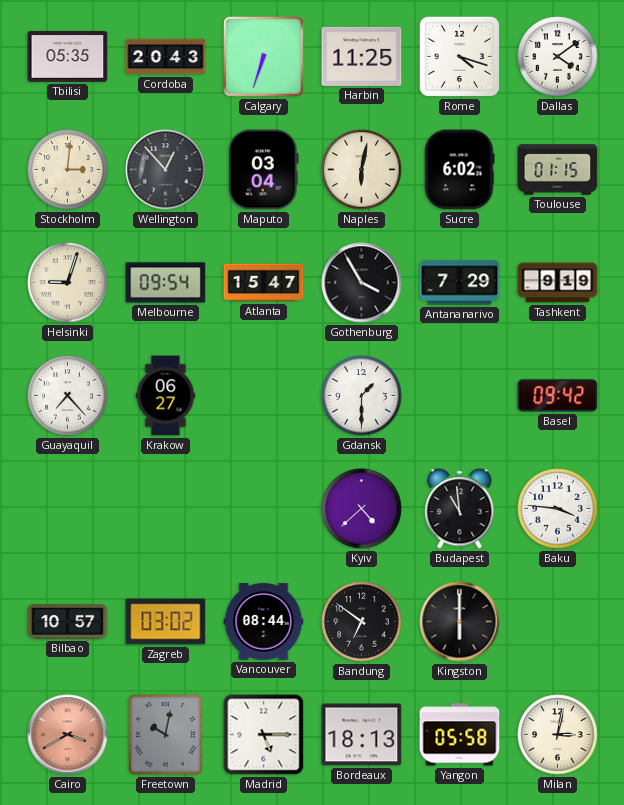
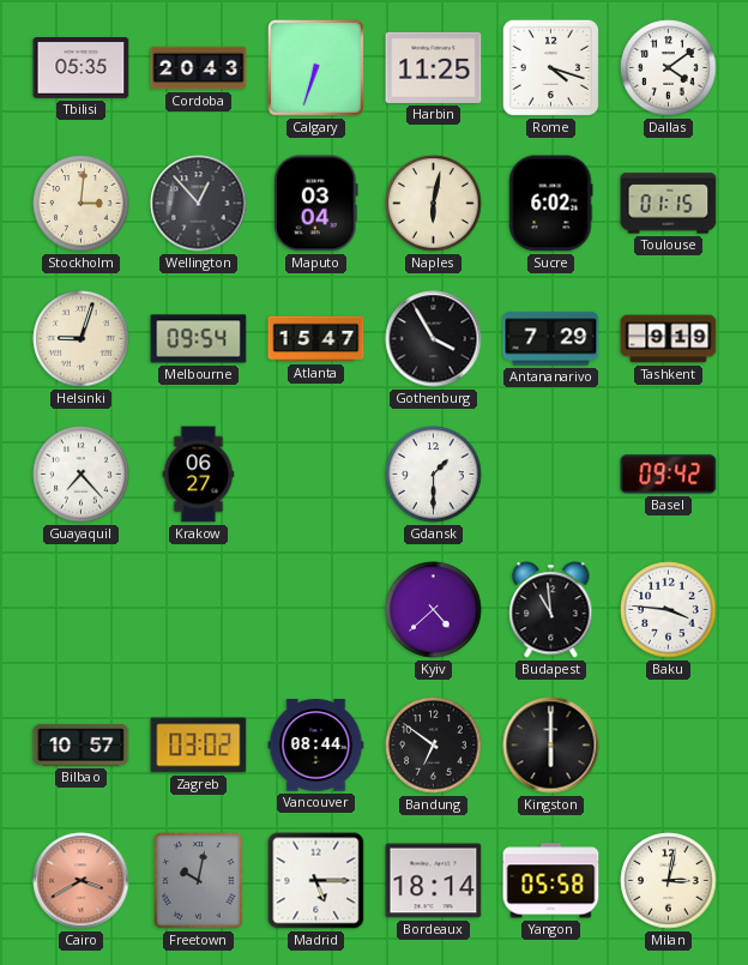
Bordeaux: 18:13 -> 18:14
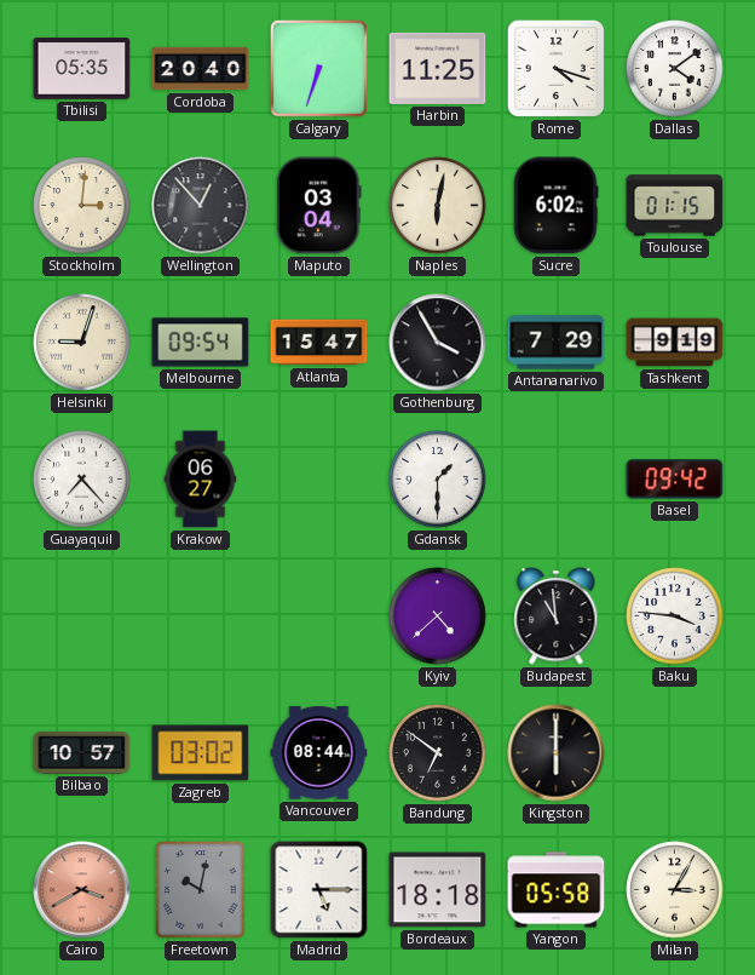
Cordoba: 20:43 -> 20:40
Bordeaux: 18:14 -> 18:18
Milan: 3:02 -> 3:05
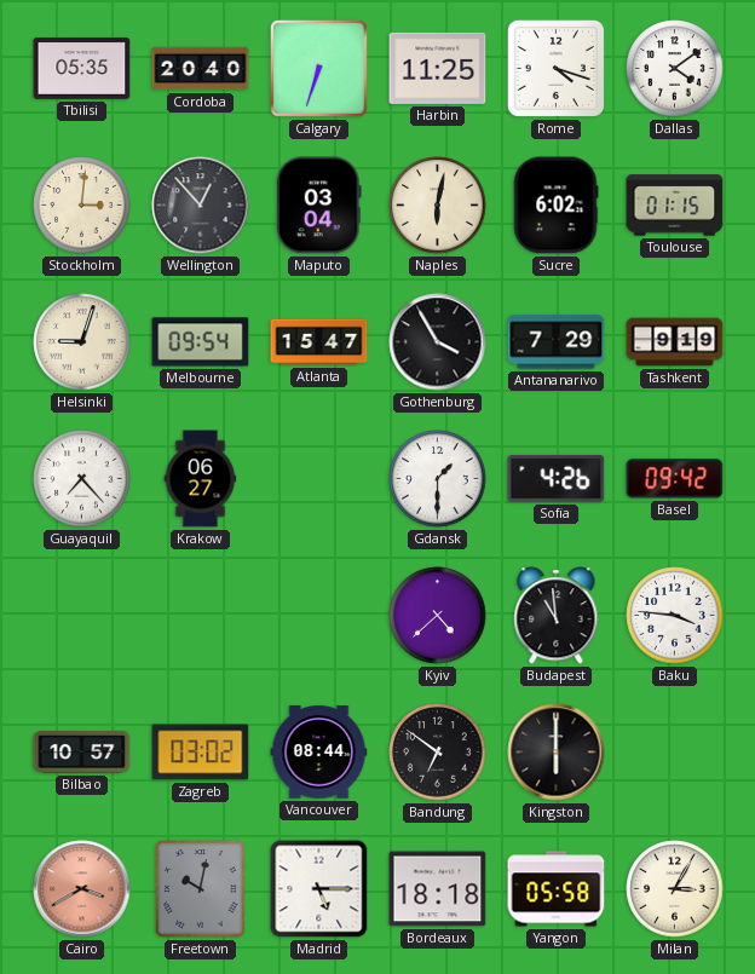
Sofia: none -> 4:26
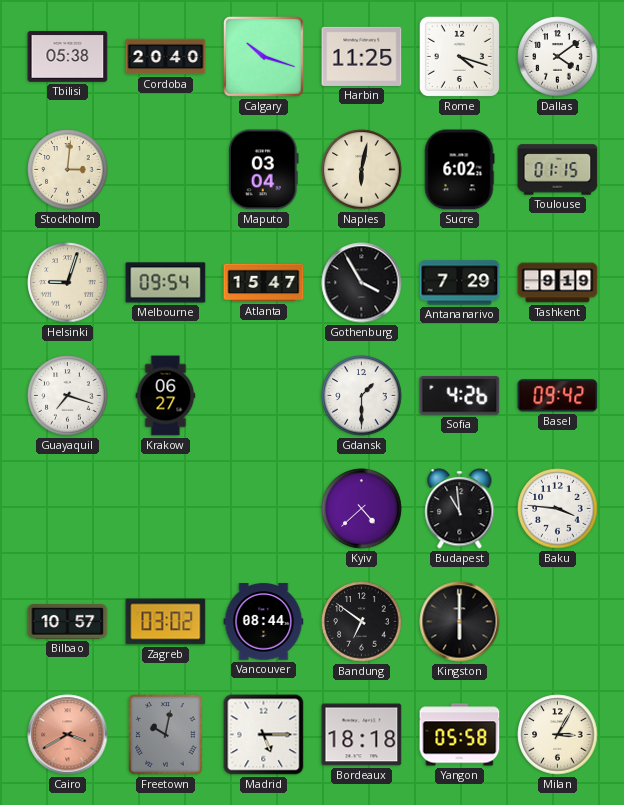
Tbilisi: 05:35 -> 05:38
Calgary: 6:33 -> 10:18
Wellington: 12:53 -> none
Guayaquil: 7:23 -> 7:18
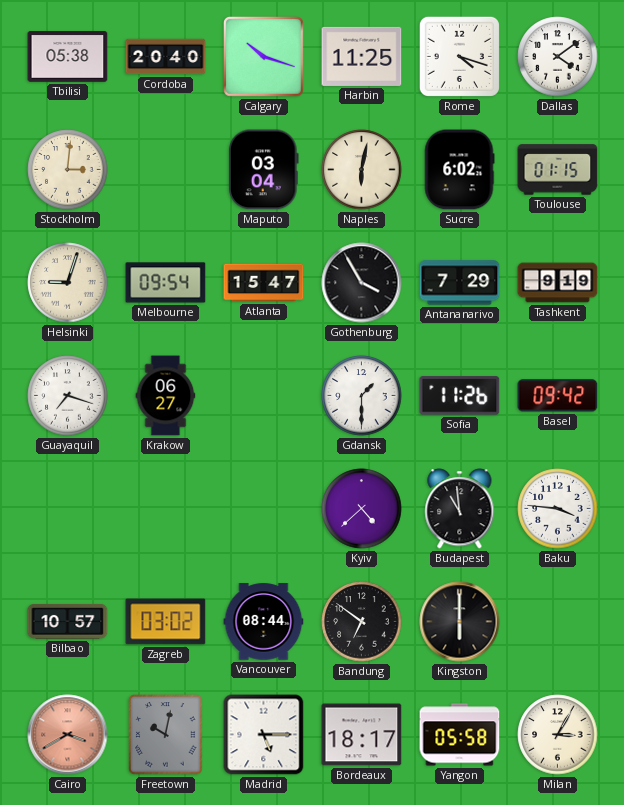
Sofia: 4:26 -> 11:26
Bordeaux: 18:18 -> 18:17
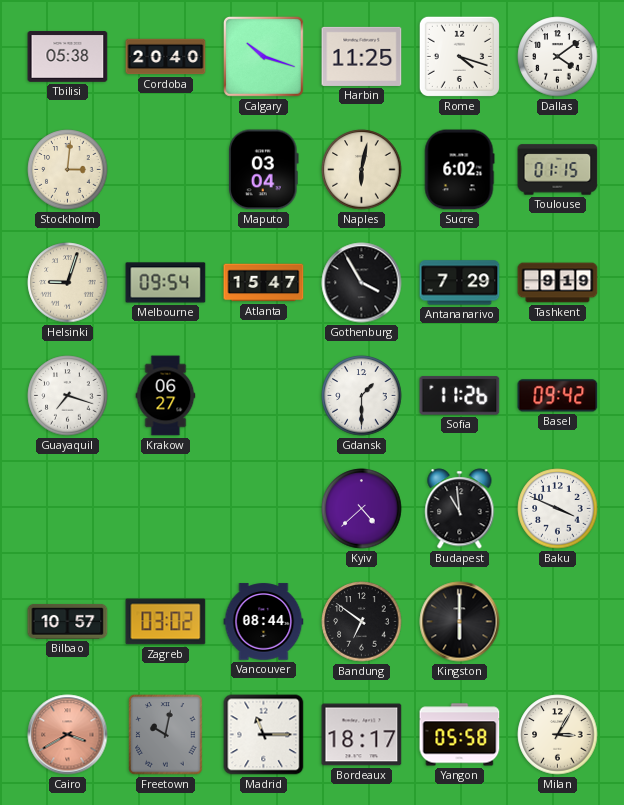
Baku: 3:46 -> 3:49
Madrid: 5:15 -> 11:15
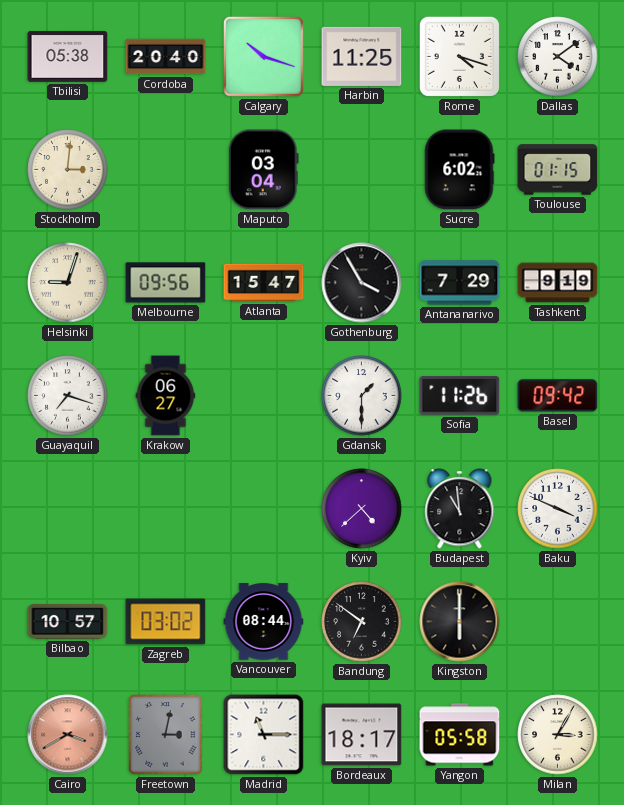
Naples: 6:02 -> none
Melbourne: 09:54 -> 09:56
Freetown: 10:02 -> 3:02
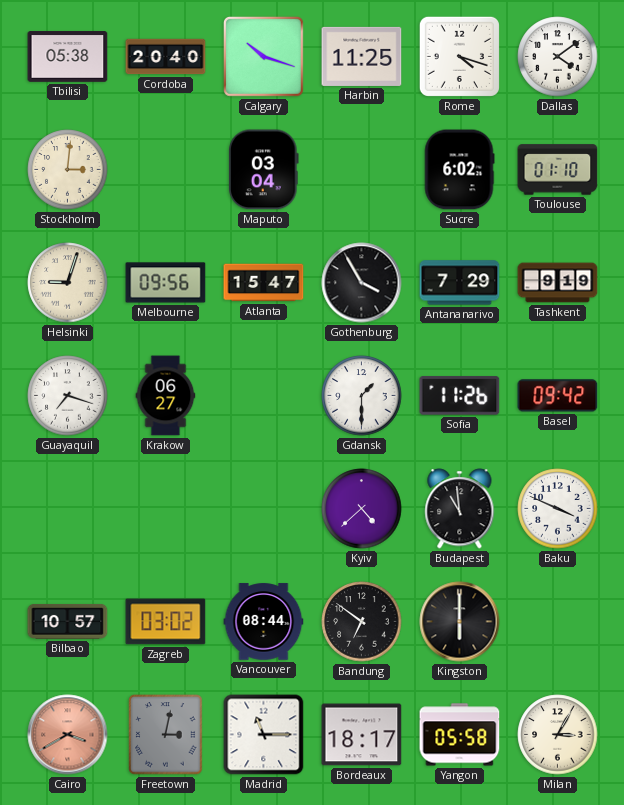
Toulouse: 01:15 -> 01:10
